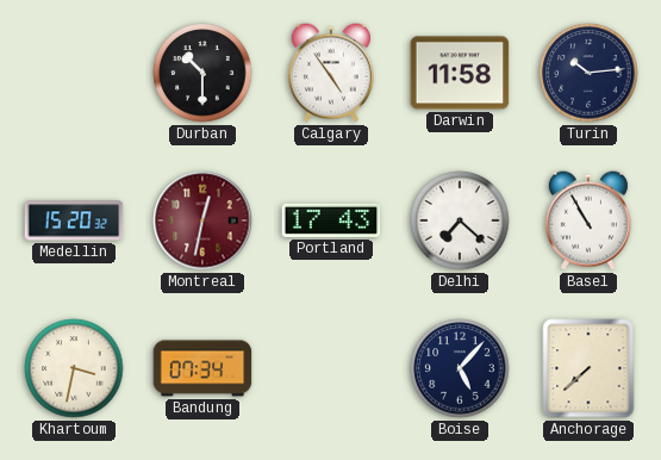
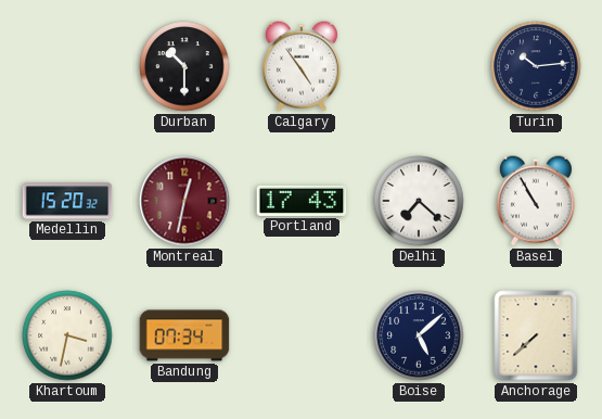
Darwin: 11:58 -> none
Boise: 5:07 -> 5:08
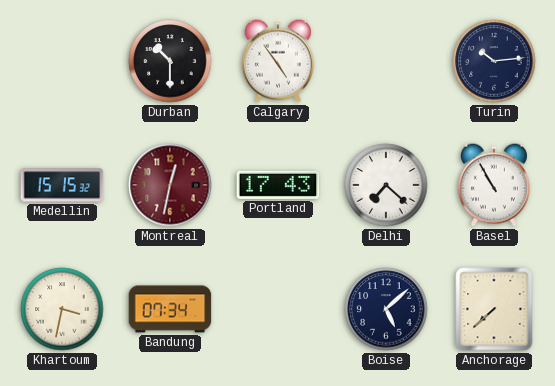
Medellin: 15:20 -> 15:15
